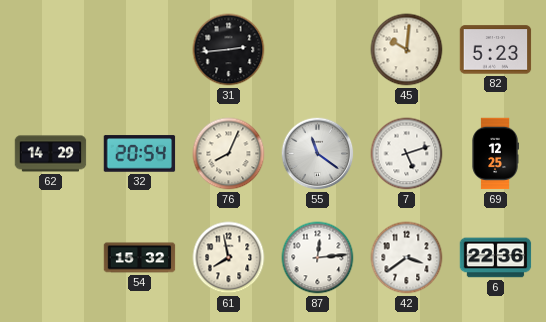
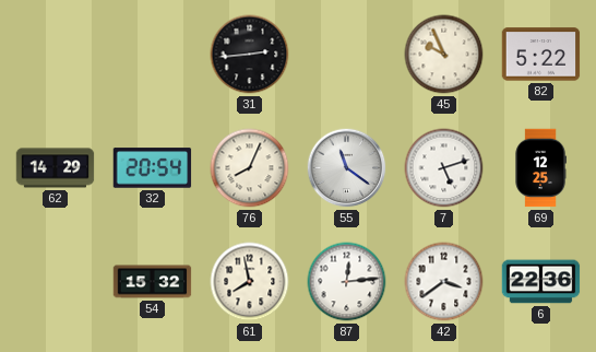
45: 10:01 -> 9:56
82: 5:23 -> 5:22
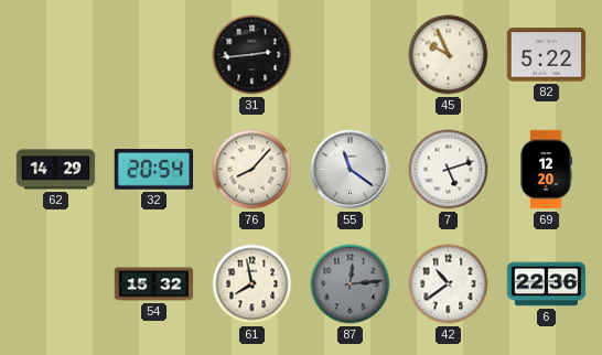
76: 8:04 -> 8:07
69: 12:25 -> 12:20
87 dial: white -> grey
42: 3:39 -> 10:39
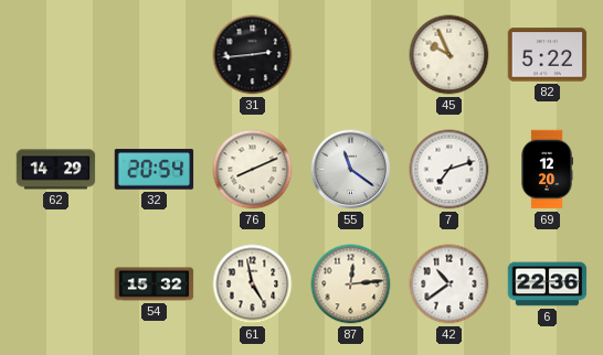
76: 8:07 -> 8:11
7: 5:12 -> 7:12
61: 7:58 -> 4:58
87 dial: grey -> cream
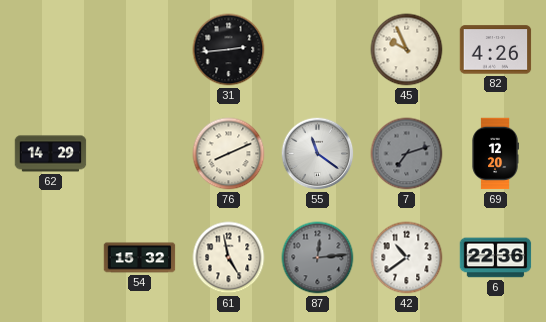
82: 5:22 -> 4:26
32: 20:54 -> none
7 dial: white -> grey
87 dial: cream -> grey
